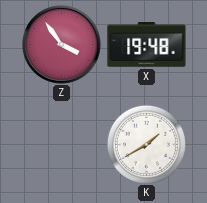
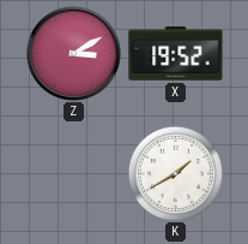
Z: 3:54 -> 3:10
X: 19:48 -> 19:52
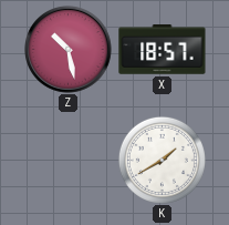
Z: 3:10 -> 10:28
X: 19:52 -> 18:57
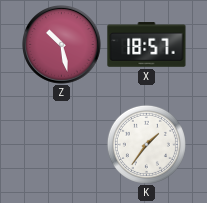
K: 1:40 -> 1:36
